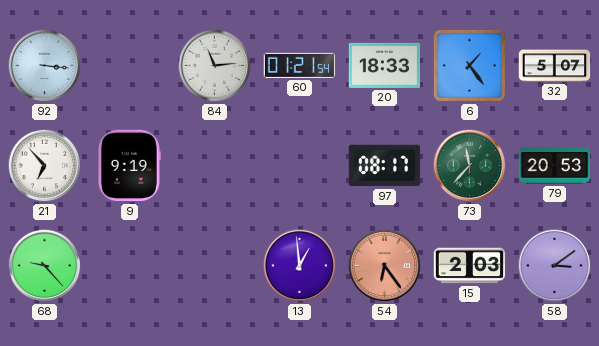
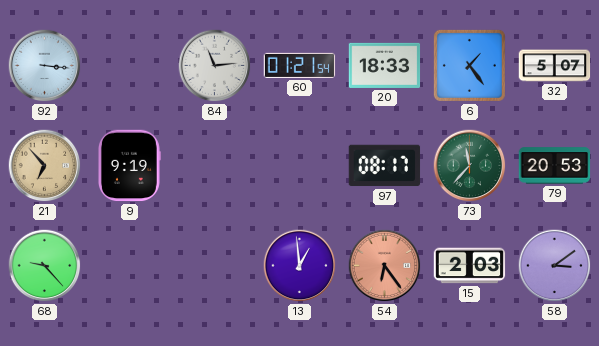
21 dial: white -> champagne
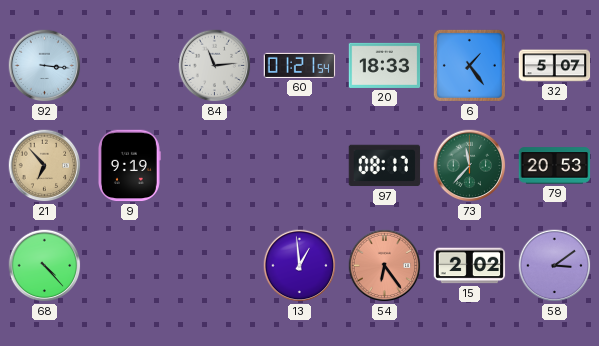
68: 9:23 -> 4:23
15: 2:03 -> 2:02
